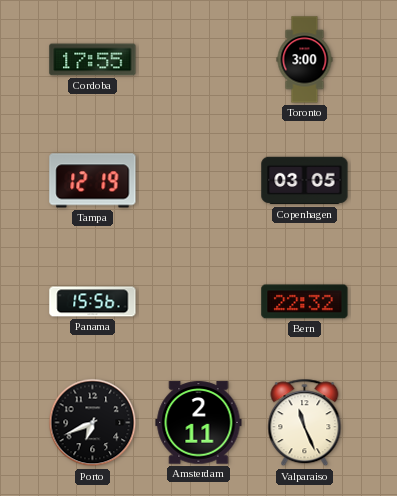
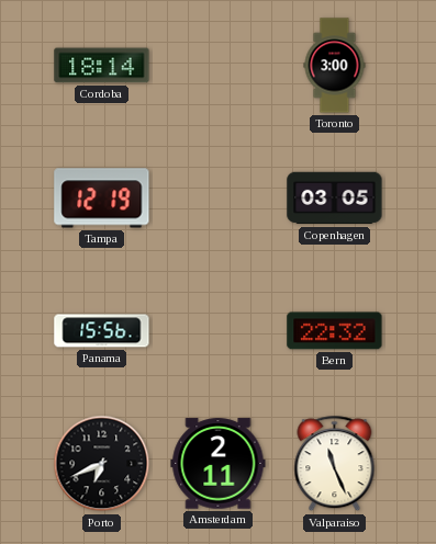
Cordoba: 17:55 -> 18:14
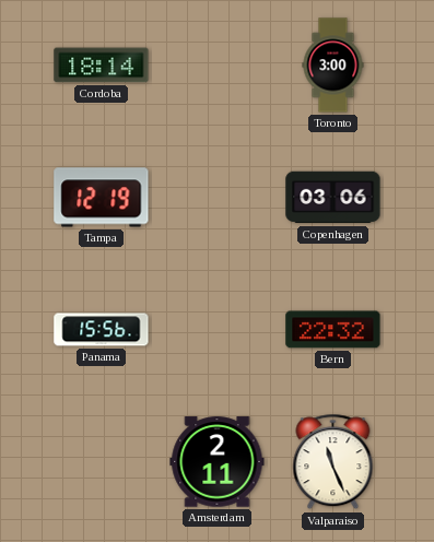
Copenhagen: 03:05 -> 03:06
Porto: 6:41 -> none
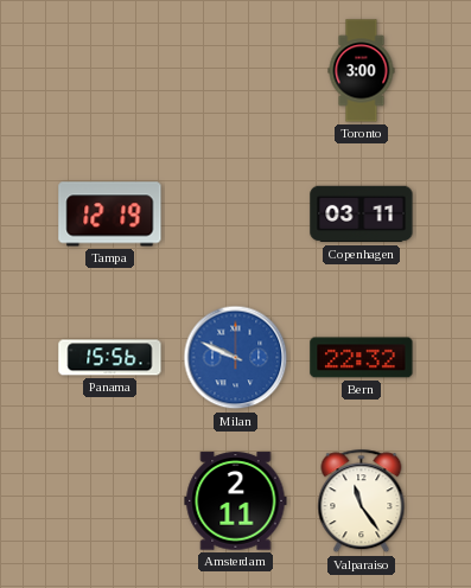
Cordoba: 18:14 -> none
Copenhagen: 03:06 -> 03:11
Milan: none -> 9:49
Valparaiso: 11:26 -> 11:24
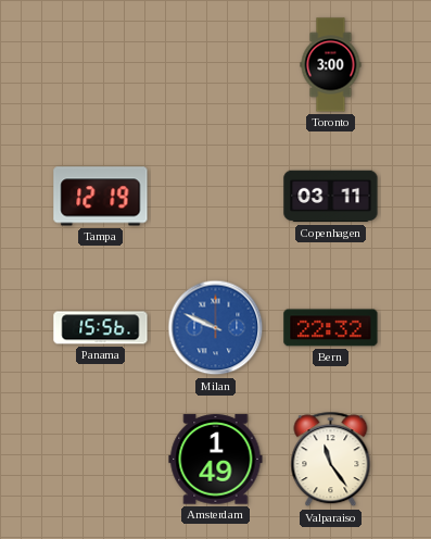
Amsterdam: 2:11 -> 1:49
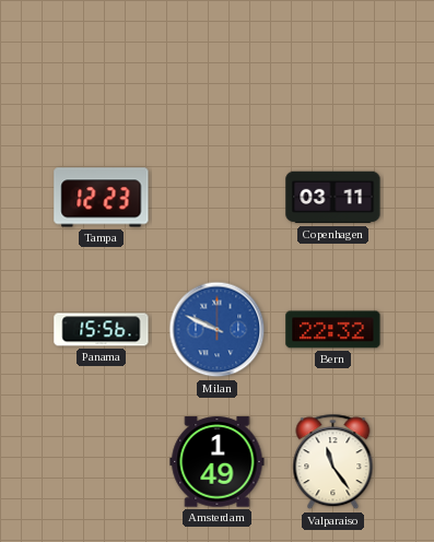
Toronto: 3:00 -> none
Tampa: 12:19 -> 12:23
